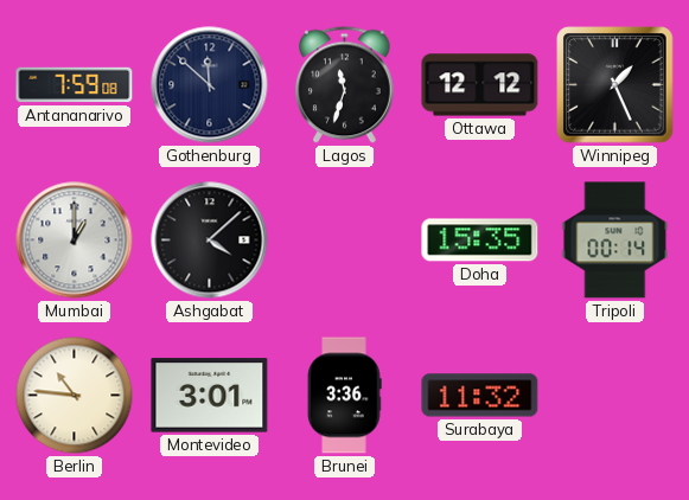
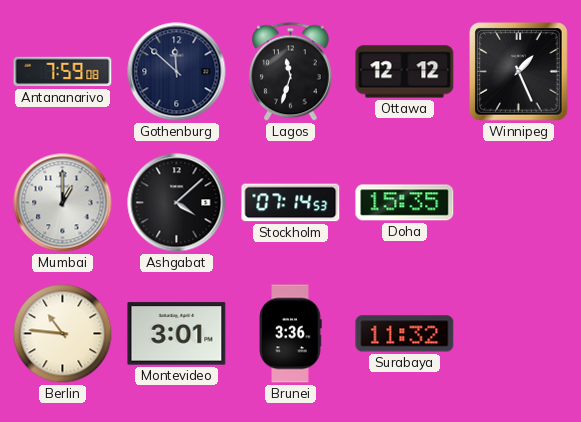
Stockholm: none -> 07:14
Tripoli: 00:14 -> none
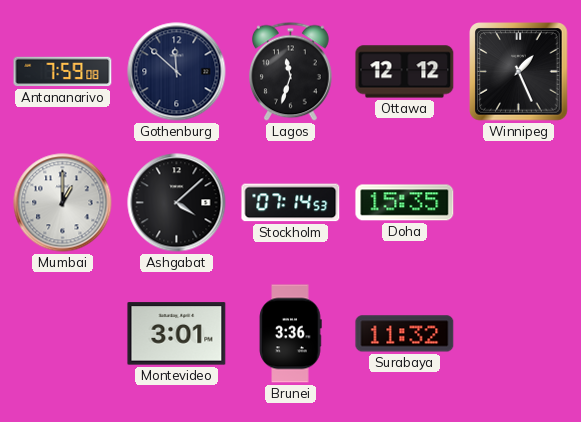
Berlin: 10:46 -> none
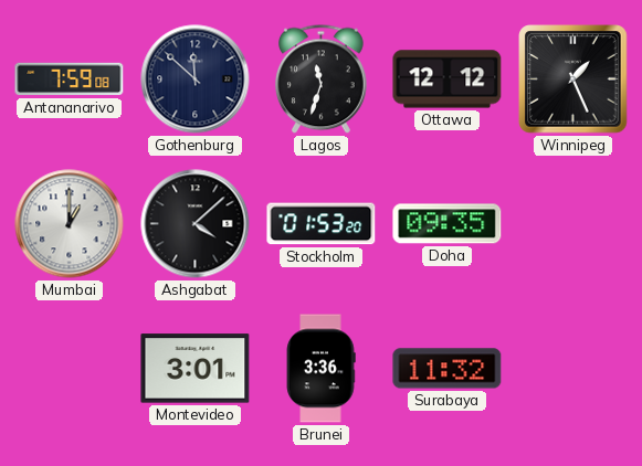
Stockholm: 07:14 -> 01:53
Doha: 15:35 -> 09:35
